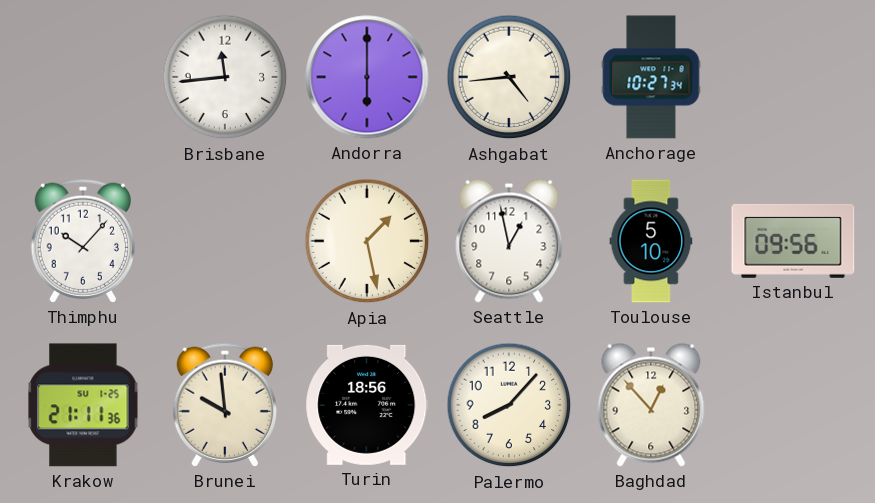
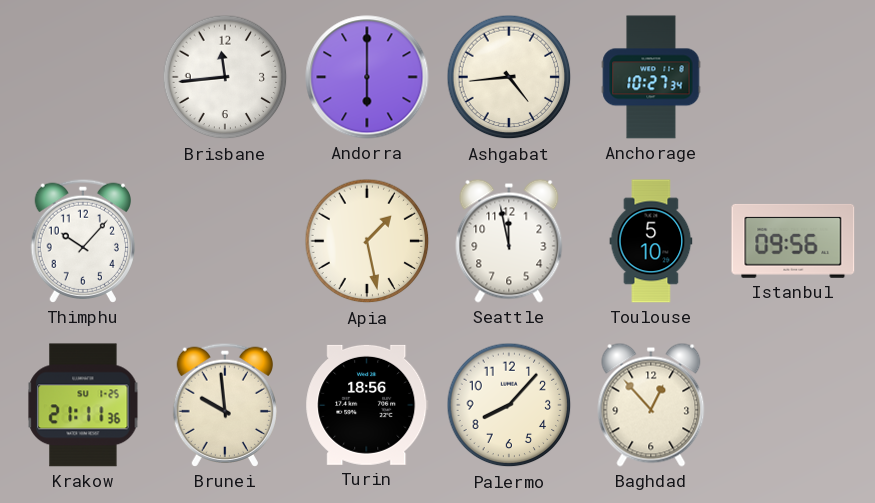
Seattle: 12:58 -> 11:58
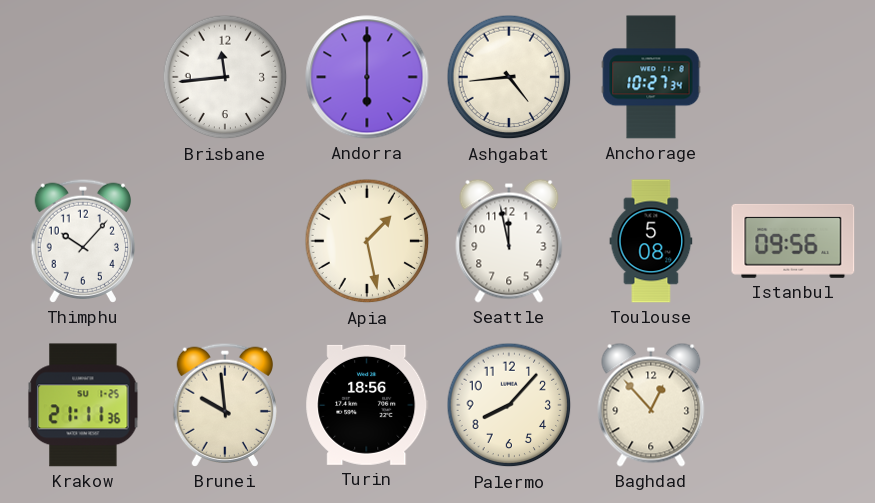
Toulouse: 5:10 -> 5:08
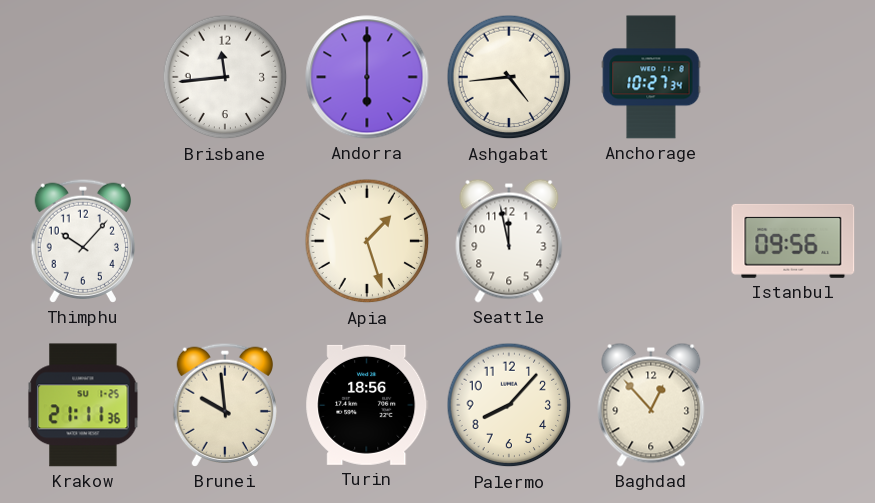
Apia: 1:28 -> 1:27
Toulouse: 5:08 -> none
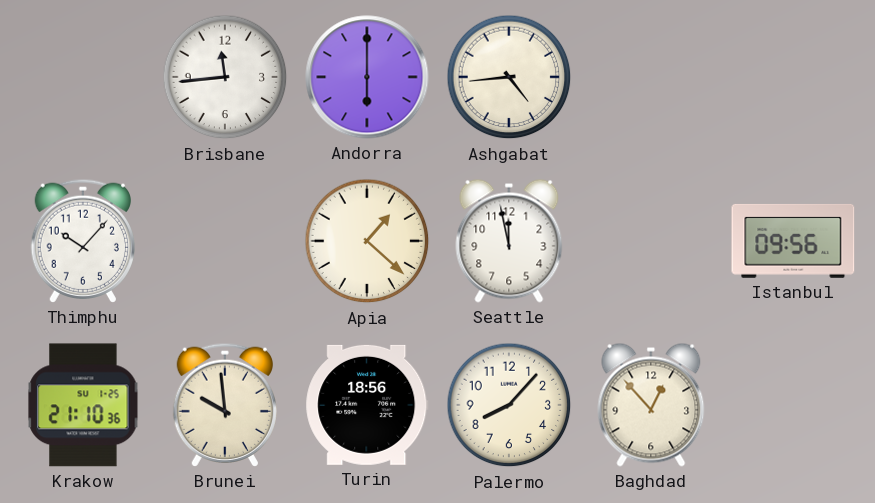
Anchorage: 10:27 -> none
Apia: 1:27 -> 1:22
Krakow: 21:11 -> 21:10
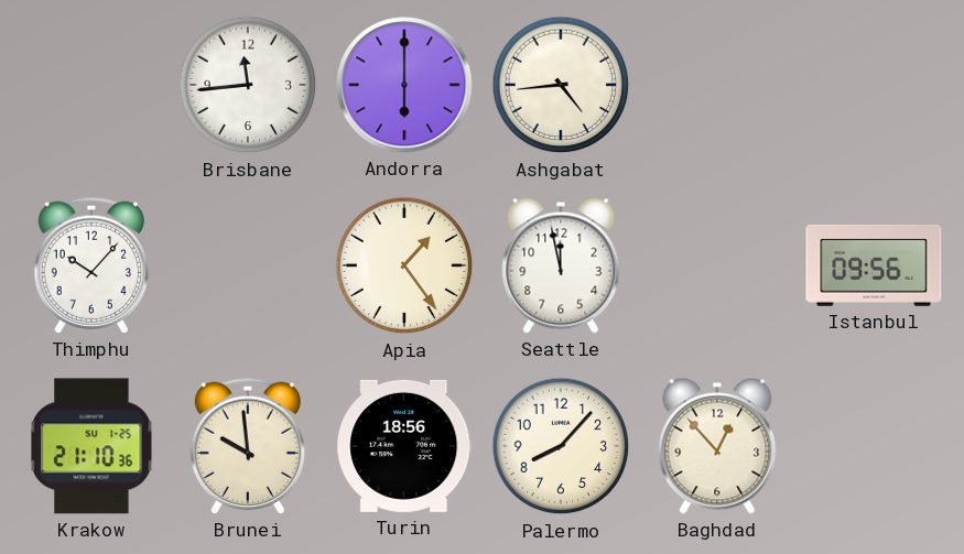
Apia: 1:22 -> 1:24
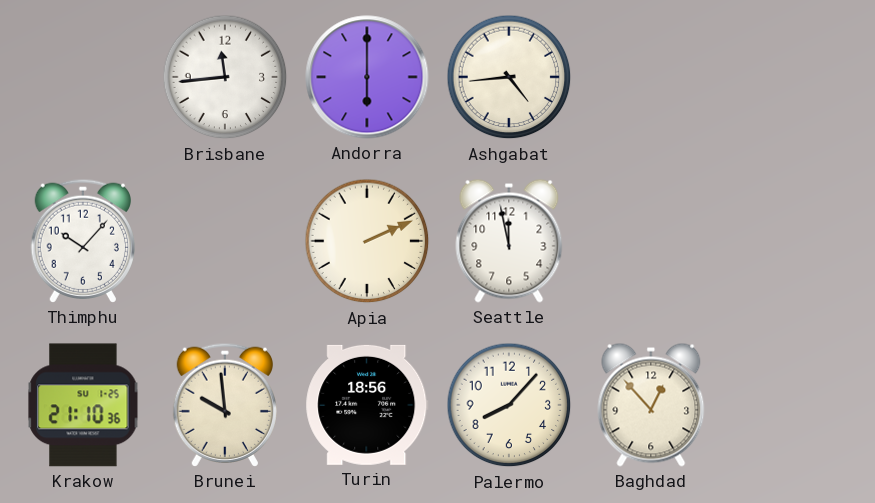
Apia: 1:24 -> 2:11
Istanbul: 09:56 -> none
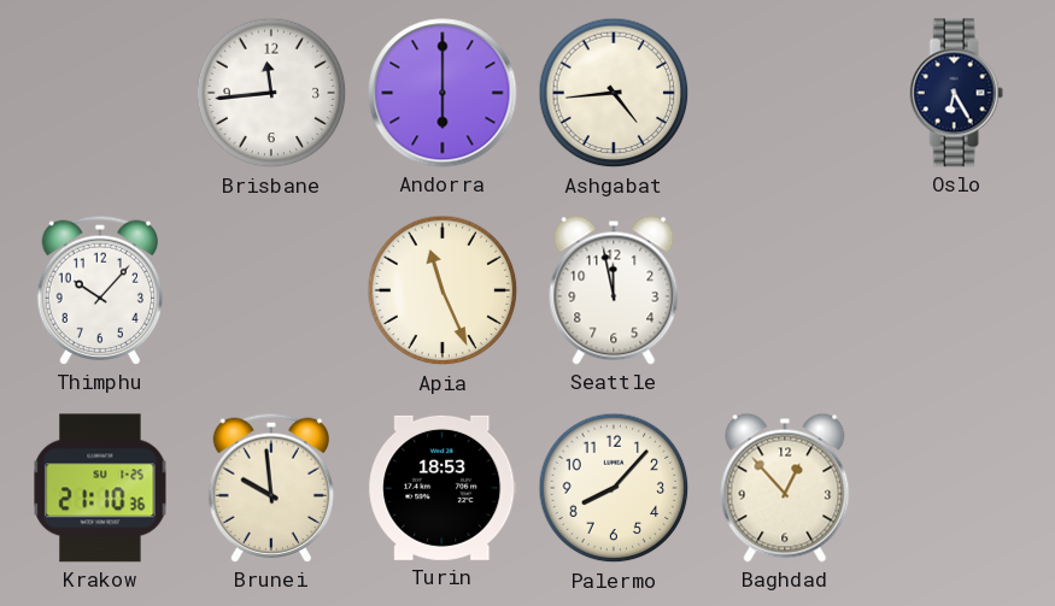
Oslo: none -> 6:25
Apia: 2:11 -> 11:26
Turin: 18:56 -> 18:53
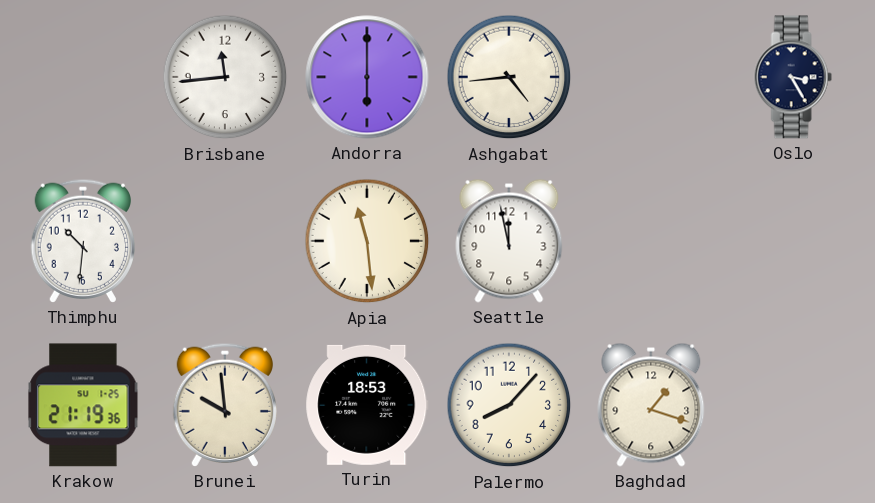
Oslo: 6:25 -> 3:25
Thimphu: 10:07 -> 10:31
Apia: 11:26 -> 11:29
Krakow: 21:10 -> 21:19
Baghdad: 12:53 -> 1:18
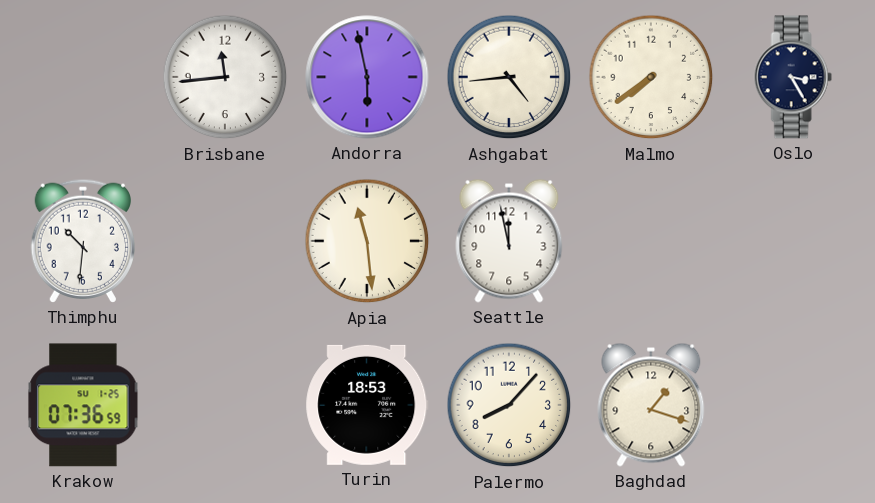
Andorra: 6:00 -> 5:58
Malmo: none -> 7:39
Krakow: 21:19 -> 07:36
Brunei: 9:59 -> none
